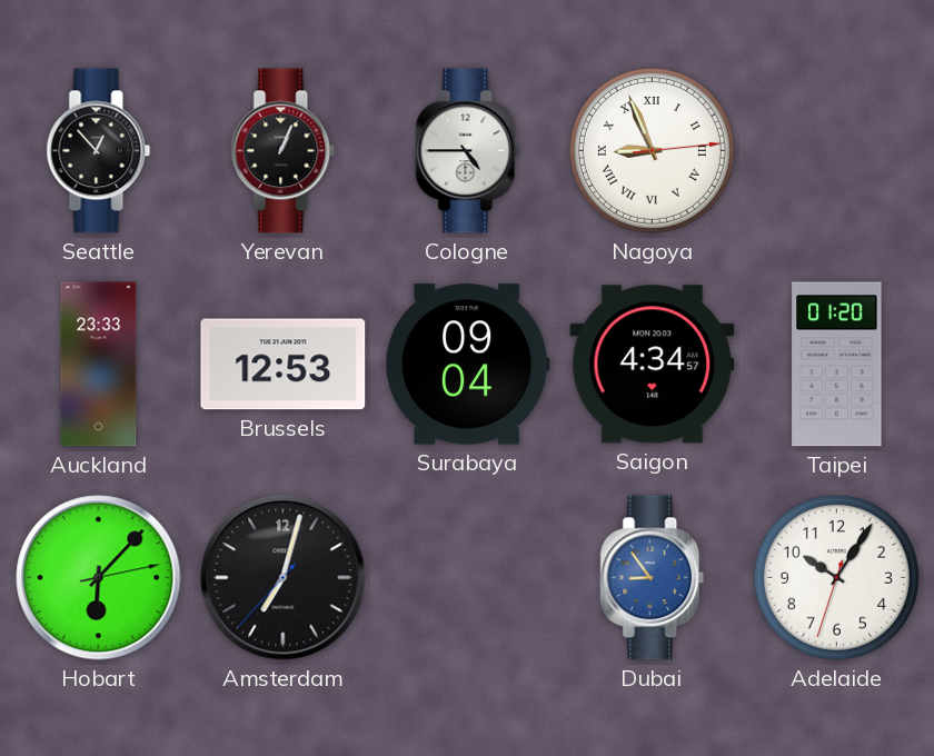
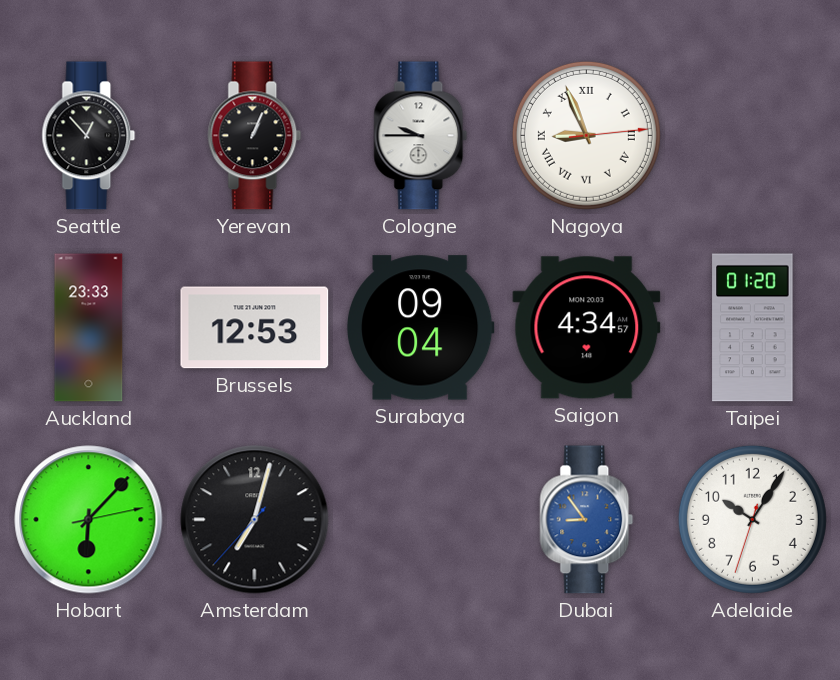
Cologne: 4:45 -> 9:45
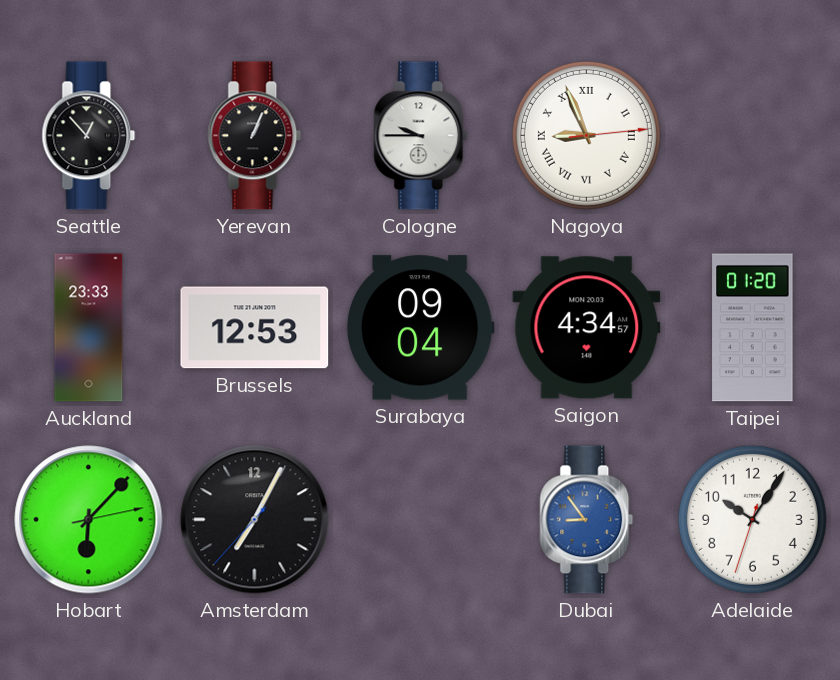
Amsterdam: 7:02 -> 7:04
